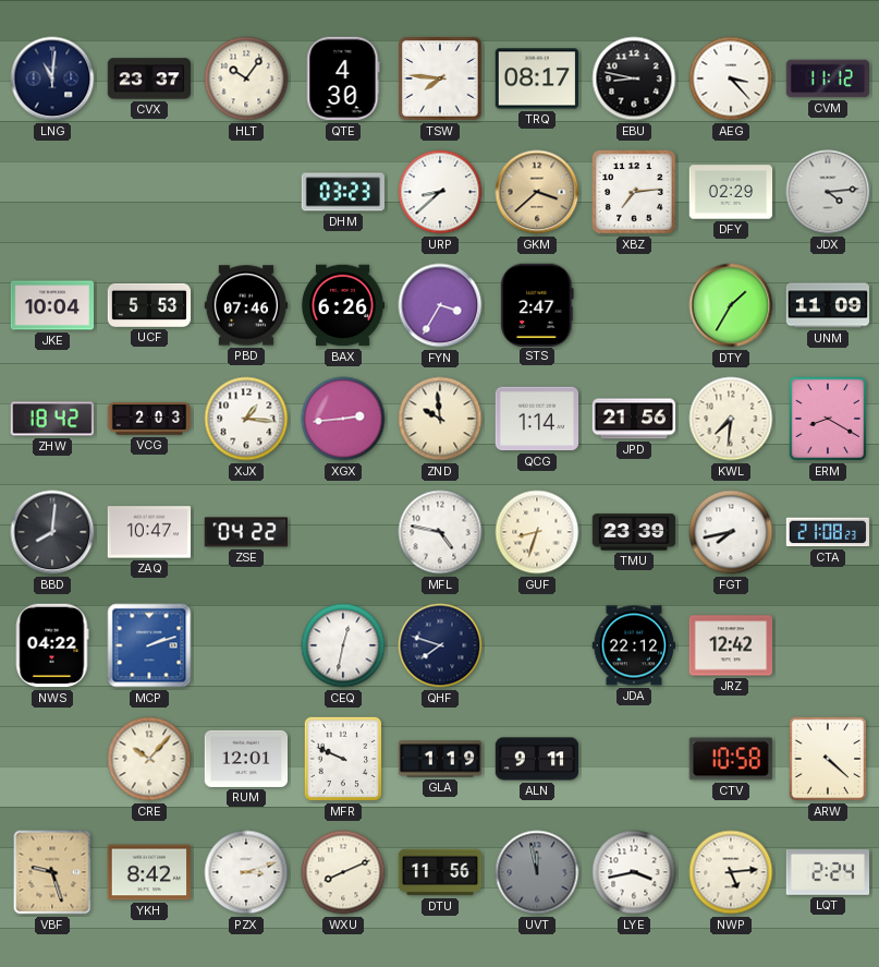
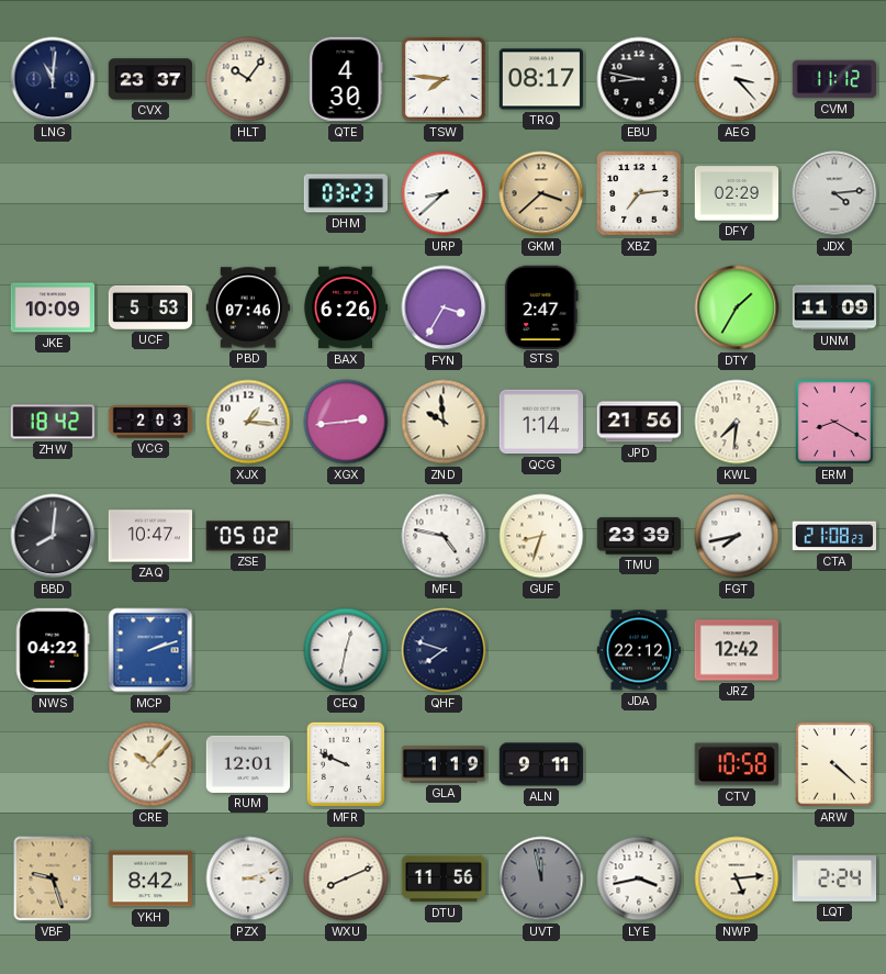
JKE: 10:04 -> 10:09
ZSE: 04:22 -> 05:02
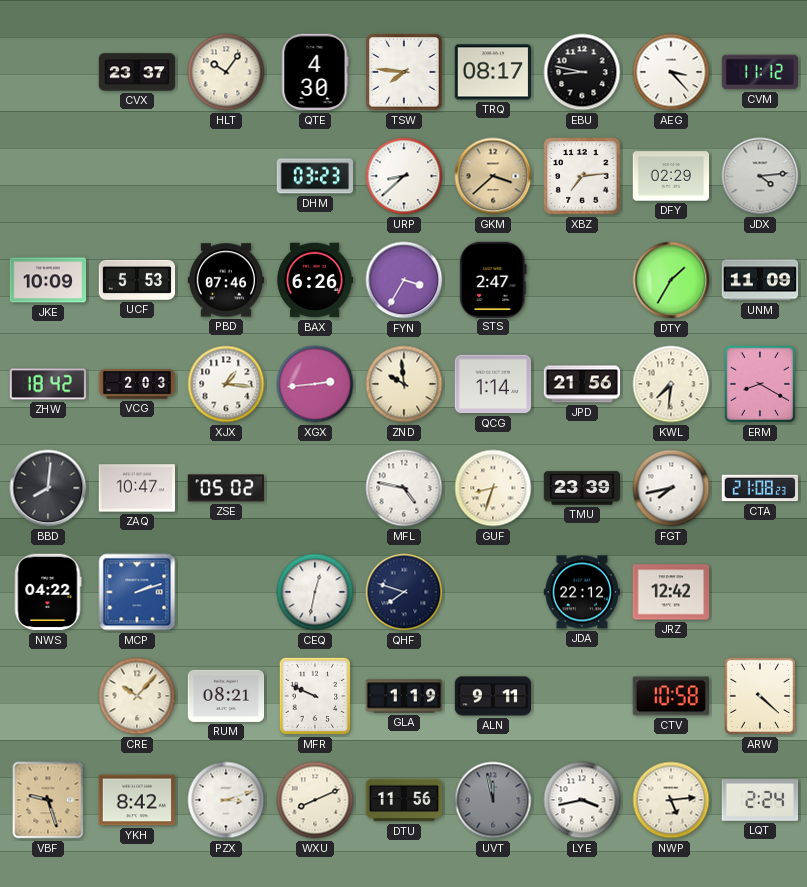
LNG: 11:01 -> none
RUM: 12:01 -> 08:21
